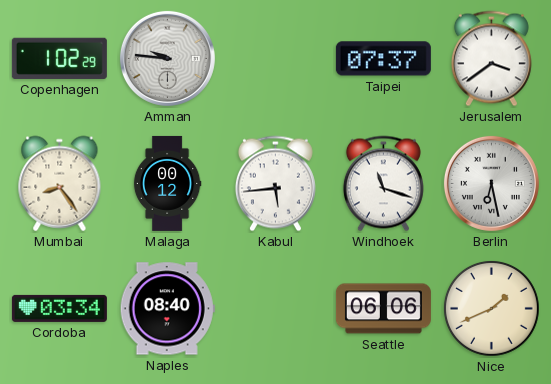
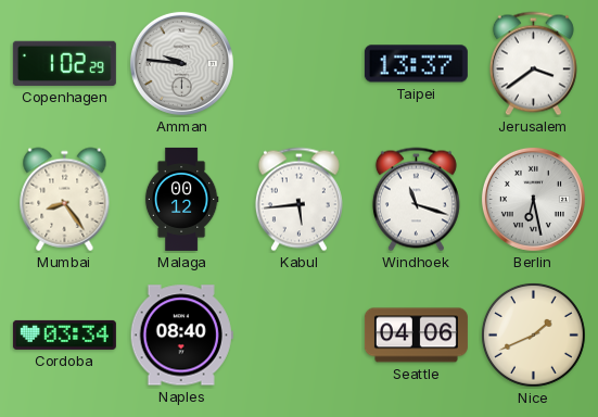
Taipei: 07:37 -> 13:37
Seattle: 06:06 -> 04:06
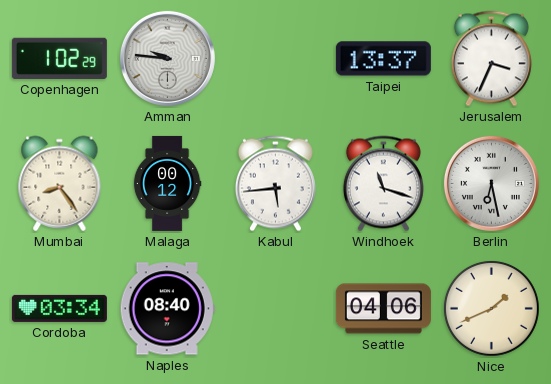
Jerusalem: 3:39 -> 3:34
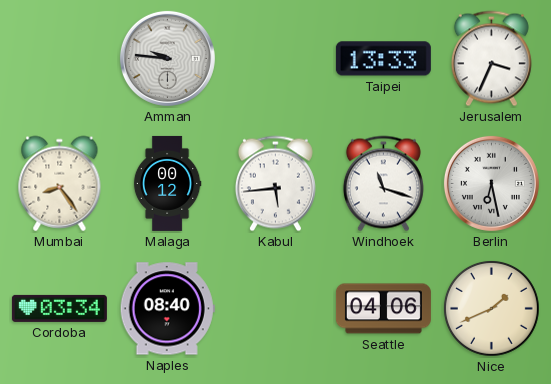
Copenhagen: 1:02 -> none
Taipei: 13:37 -> 13:33
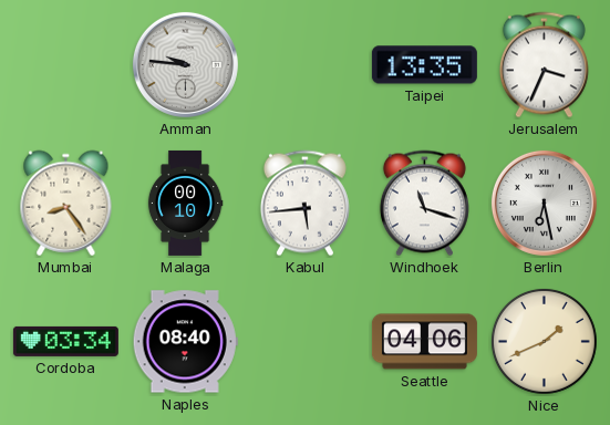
Taipei: 13:33 -> 13:35
Malaga: 00:12 -> 00:10
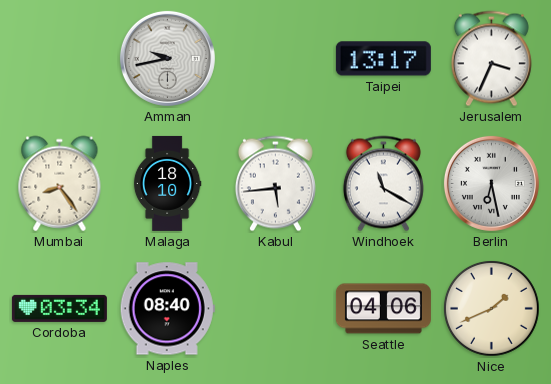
Amman: 9:46 -> 9:43
Taipei: 13:35 -> 13:17
Malaga: 00:10 -> 18:10
Windhoek: 11:18 -> 11:20
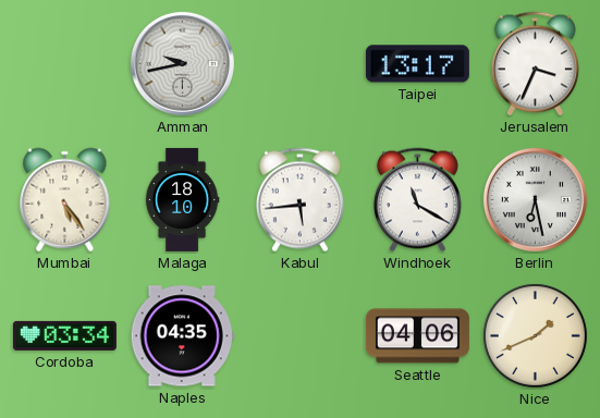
Mumbai: 8:24 -> 5:24
Naples: 08:40 -> 04:35
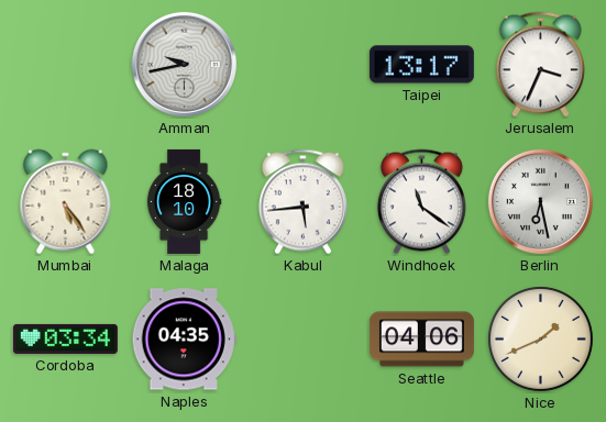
Windhoek: 11:20 -> 11:21
